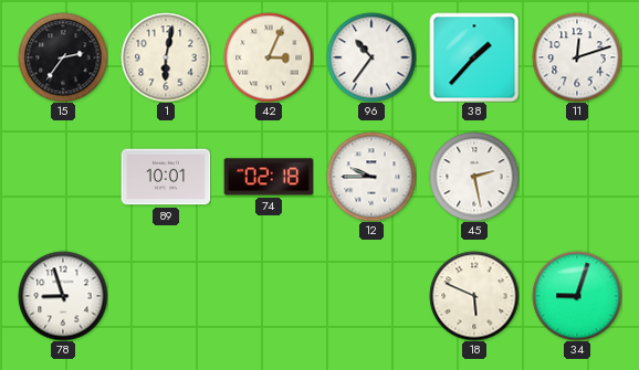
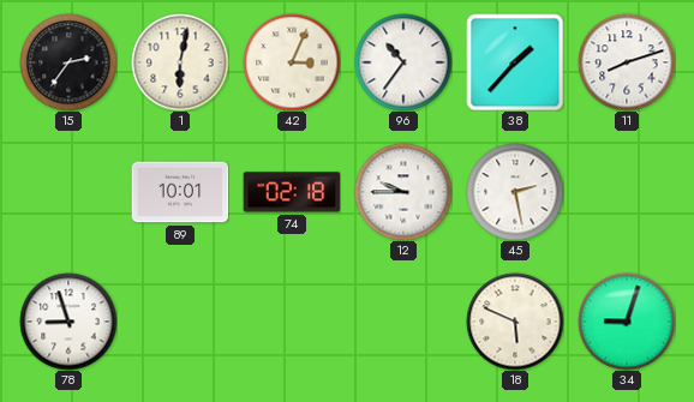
11: 12:12 -> 8:12
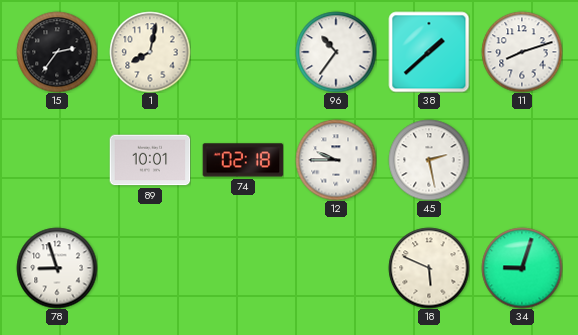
1: 6:02 -> 8:02
42: 3:04 -> none
38: 1:37 -> 1:38
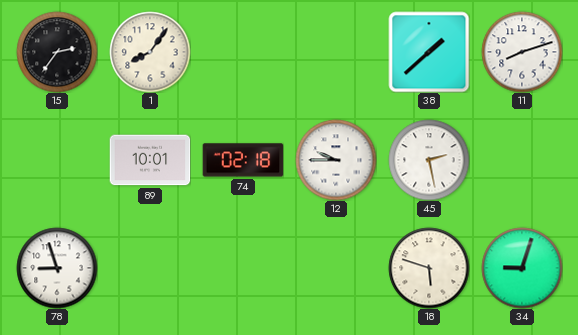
1: 8:02 -> 8:06
96: 10:36 -> none
18: 5:49 -> 5:48
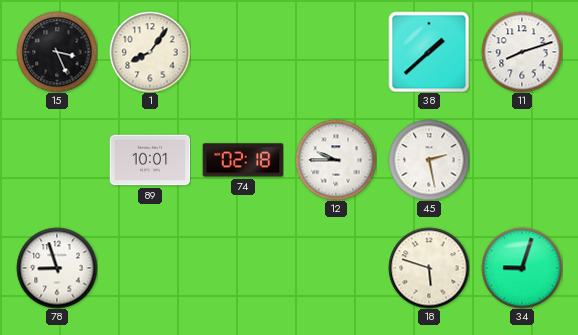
15: 2:36 -> 3:26
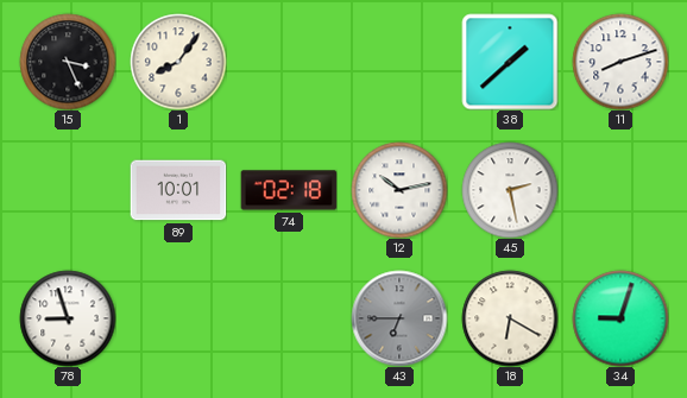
12: 9:45 -> 10:13
43: none -> 6:45
18: 5:48 -> 6:20
